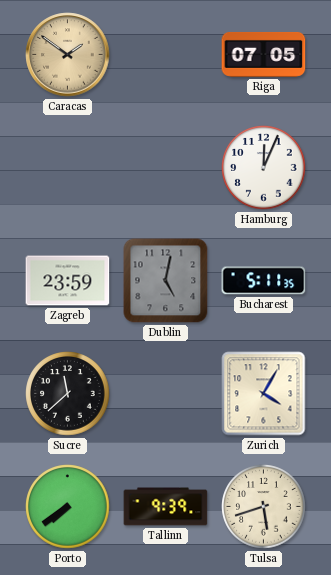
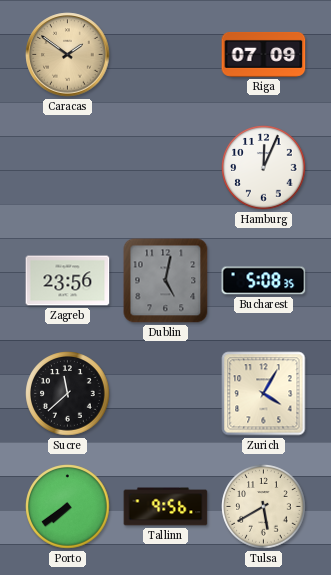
Riga: 07:05 -> 07:09
Zagreb: 23:59 -> 23:56
Bucharest: 5:11 -> 5:08
Tallinn: 9:39 -> 9:56
Tulsa: 5:42 -> 5:40
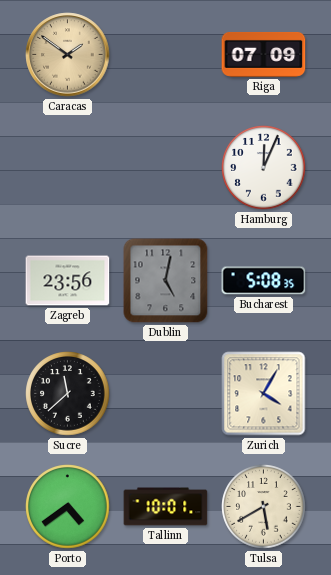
Porto: 7:39 -> 4:39
Tallinn: 9:56 -> 10:01
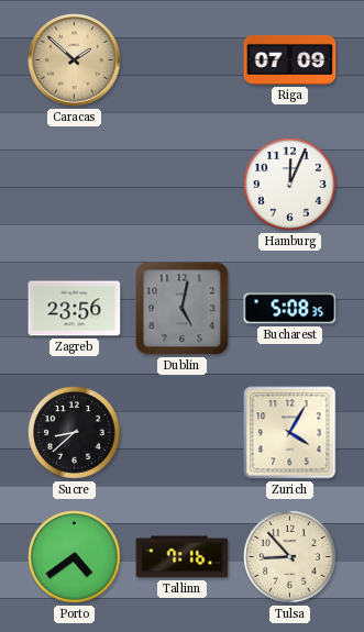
Caracas: 1:51 -> 1:52
Sucre: 11:38 -> 8:38
Tallinn: 10:01 -> 7:16
Tulsa: 5:40 -> 8:53
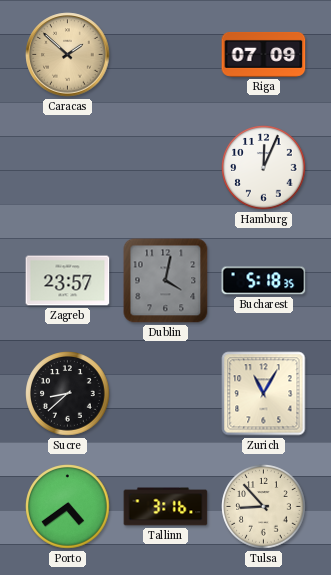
Zagreb: 23:56 -> 23:57
Dublin: 5:02 -> 4:02
Bucharest: 5:08 -> 5:18
Zurich: 4:05 -> 11:05
Tallinn: 7:16 -> 3:16
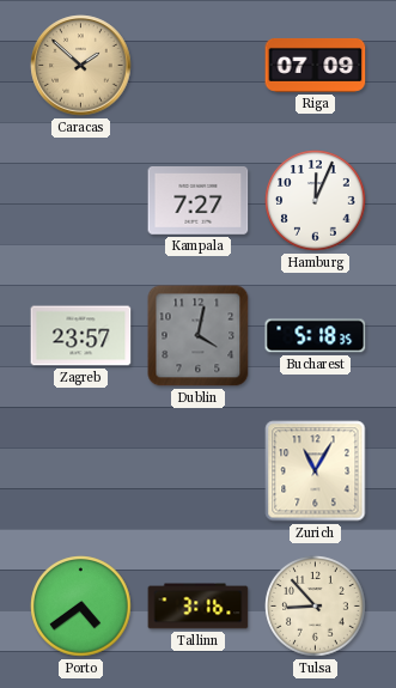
Kampala: none -> 7:27
Sucre: 8:38 -> none
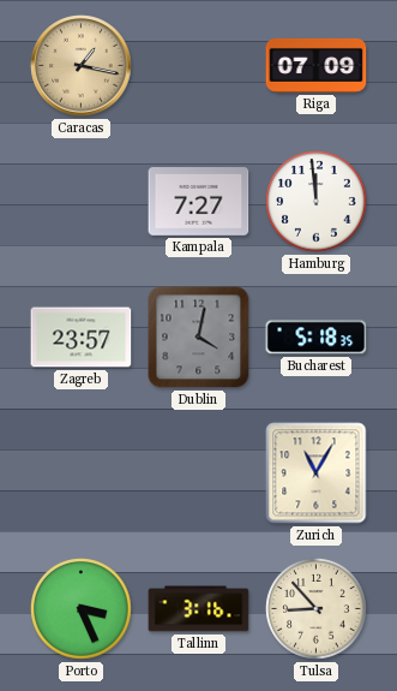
Caracas: 1:52 -> 1:17
Hamburg: 12:04 -> 11:59
Porto: 4:39 -> 3:26
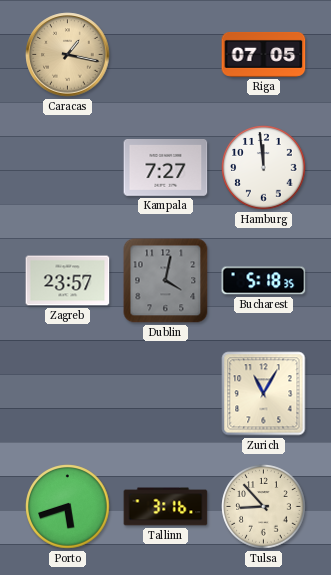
Riga: 07:09 -> 07:05
Porto: 3:26 -> 5:42
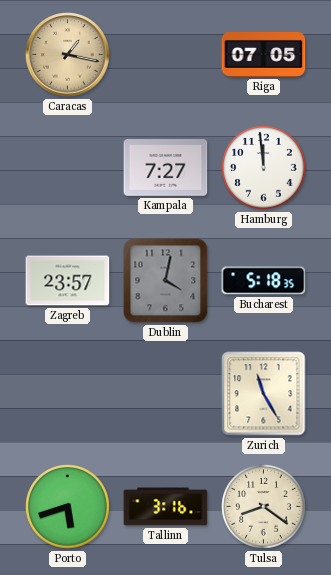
Zurich: 11:05 -> 11:25
Tulsa: 8:53 -> 8:21
